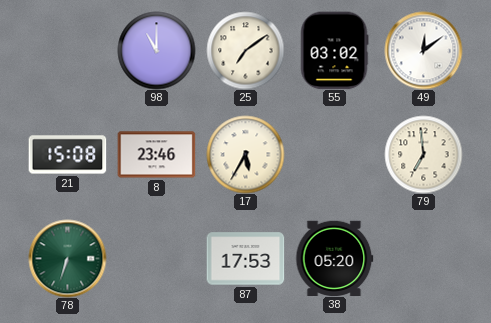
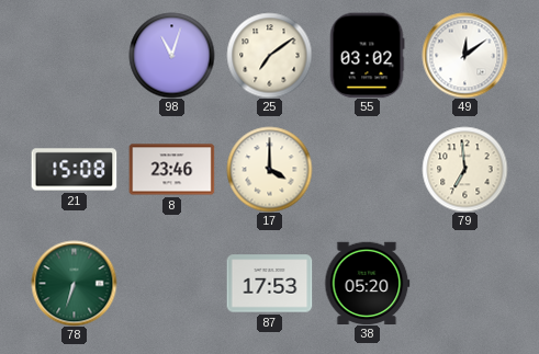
98: 11:00 -> 11:03
17: 5:35 -> 4:00
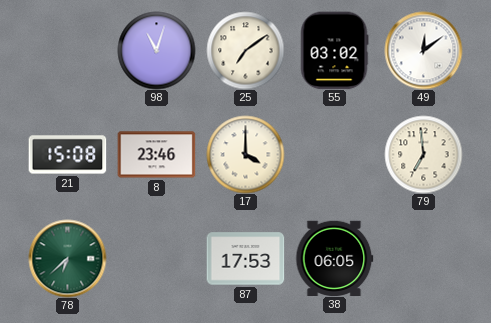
78: 6:33 -> 6:38
38: 05:20 -> 06:05
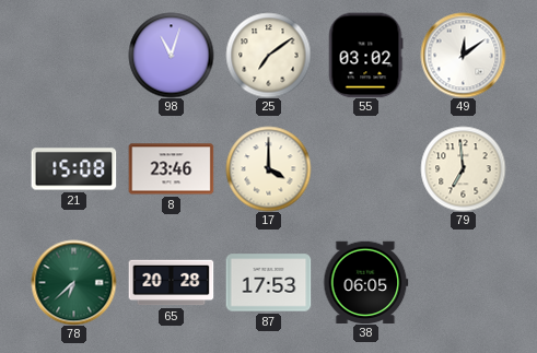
65: none -> 20:28
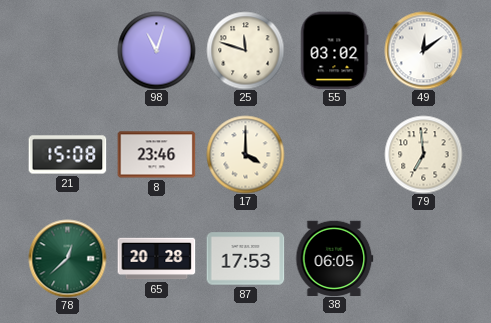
25: 7:09 -> 11:48
78: 6:38 -> 12:38
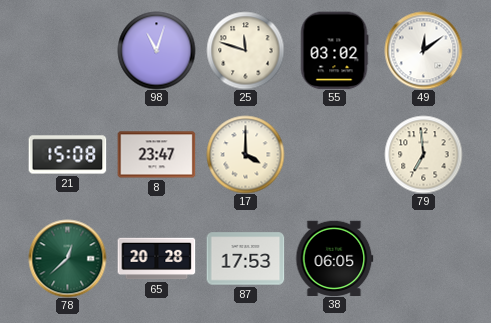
8: 23:46 -> 23:47
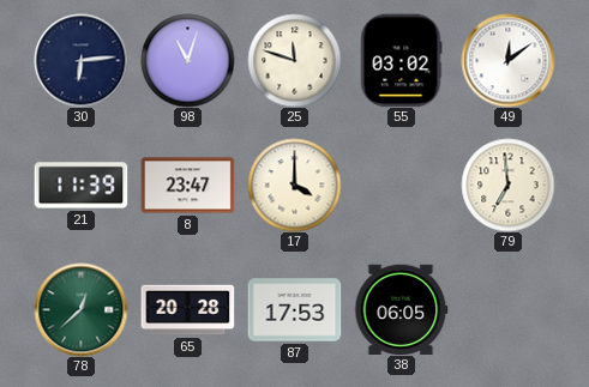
30: none -> 6:14
21: 15:08 -> 11:39
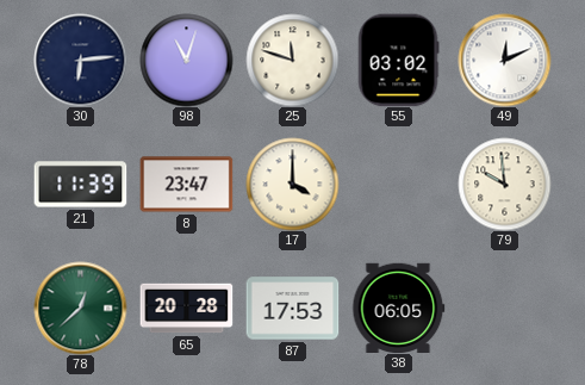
49: 12:09 -> 12:11
79: 6:59 -> 9:59
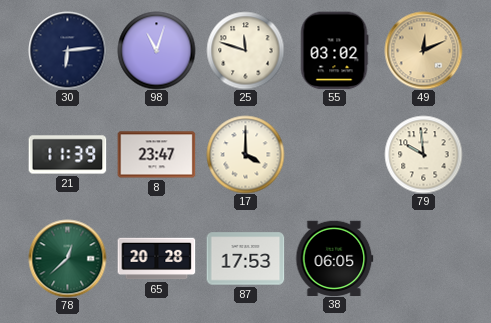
49 dial: white -> champagne
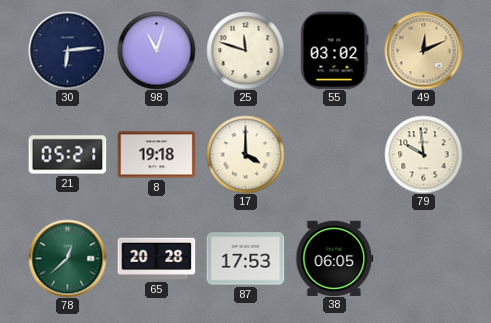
21: 11:39 -> 05:21
8: 23:47 -> 19:18
